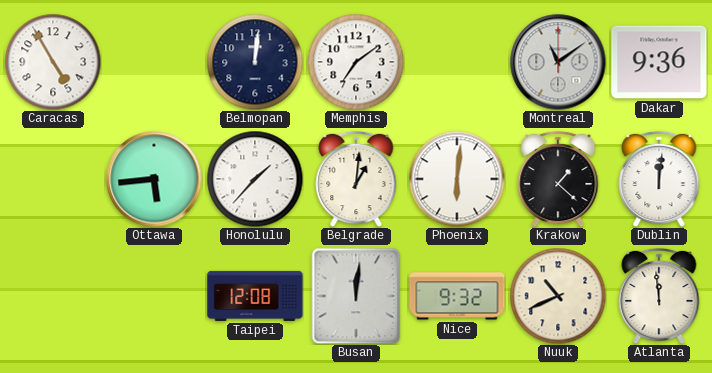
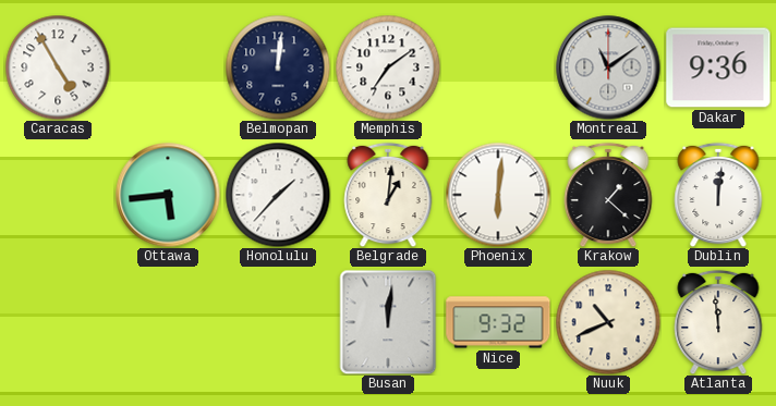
Taipei: 12:08 -> none
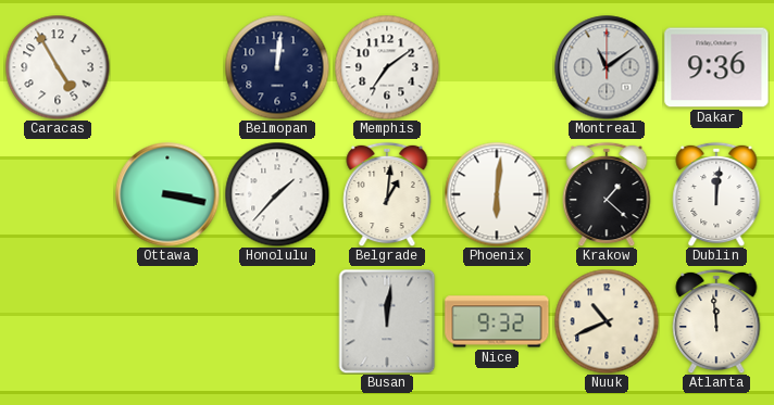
Ottawa: 5:44 -> 3:17
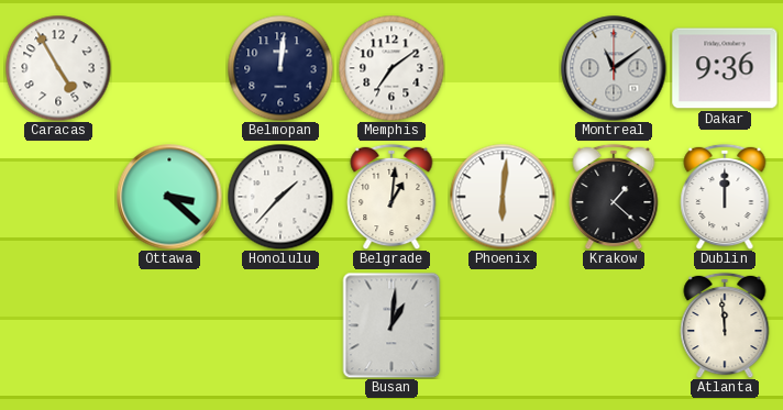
Ottawa: 3:17 -> 3:22
Dublin: 12:01 -> 12:00
Busan: 12:01 -> 1:01
Nice: 9:32 -> none
Nuuk: 10:41 -> none
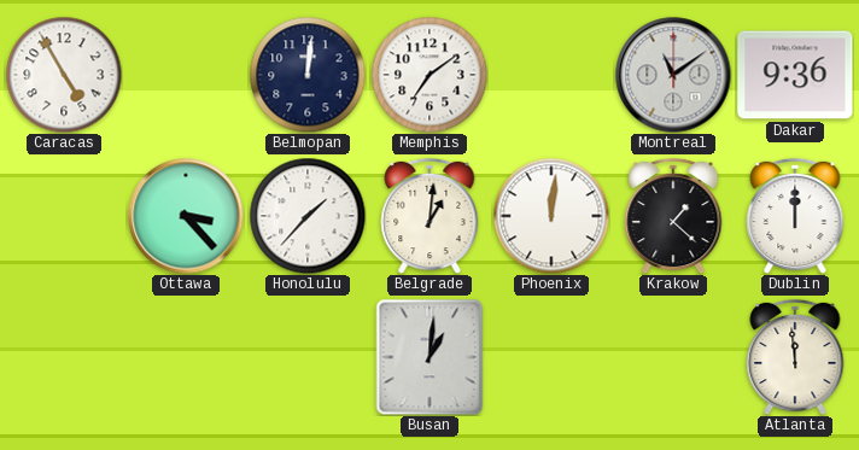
Ottawa: 3:22 -> 3:23
Phoenix: 6:01 -> 12:01
